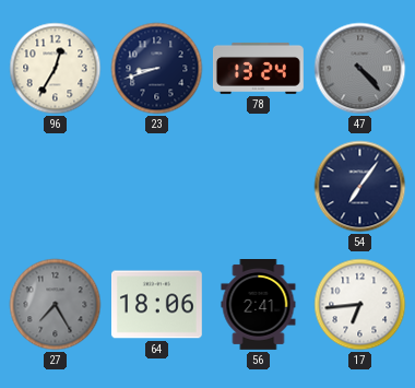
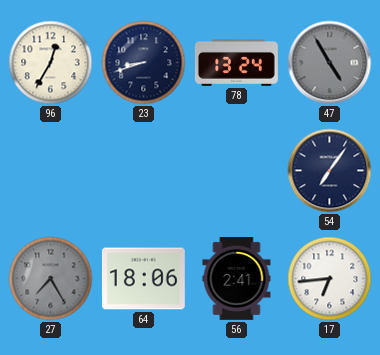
47: 4:23 -> 4:55
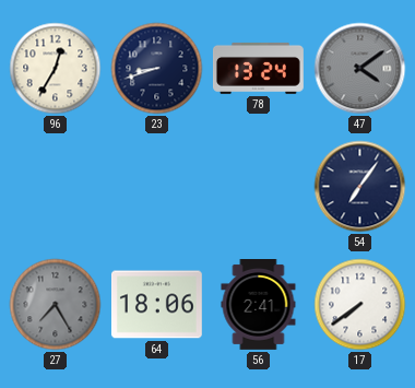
47: 4:55 -> 4:09
17: 6:44 -> 7:39
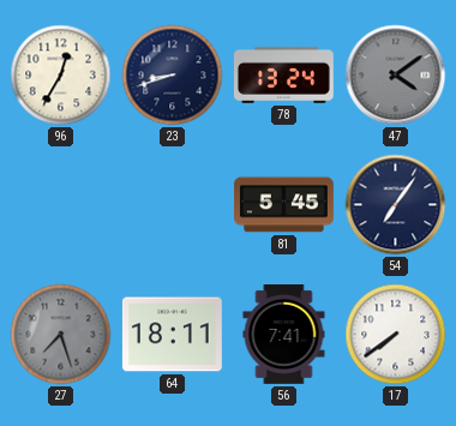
81: none -> 5:45
27: 7:25 -> 7:27
64: 18:06 -> 18:11
56: 2:41 -> 7:41
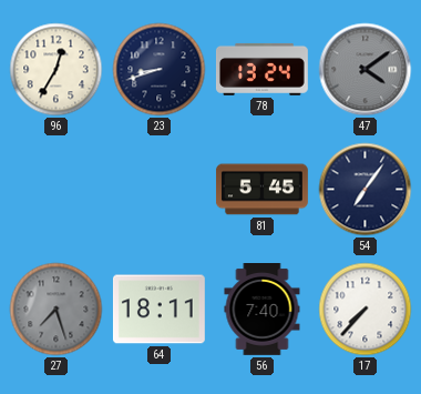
56: 7:41 -> 7:40
17: 7:39 -> 7:37
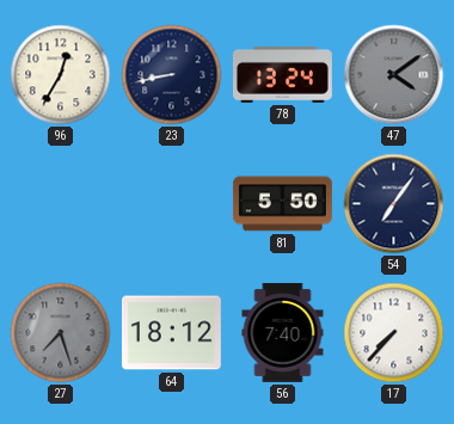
23: 8:42 -> 8:43
81: 5:45 -> 5:50
64: 18:11 -> 18:12
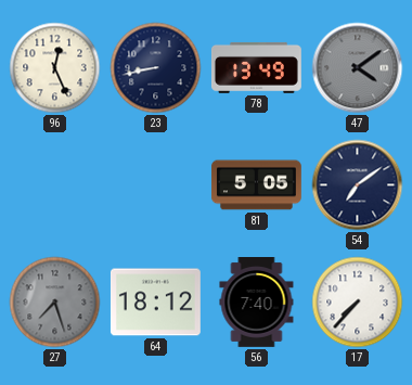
96: 12:35 -> 12:26
78: 13:24 -> 13:49
81: 5:50 -> 5:05
54: 7:06 -> 7:09
